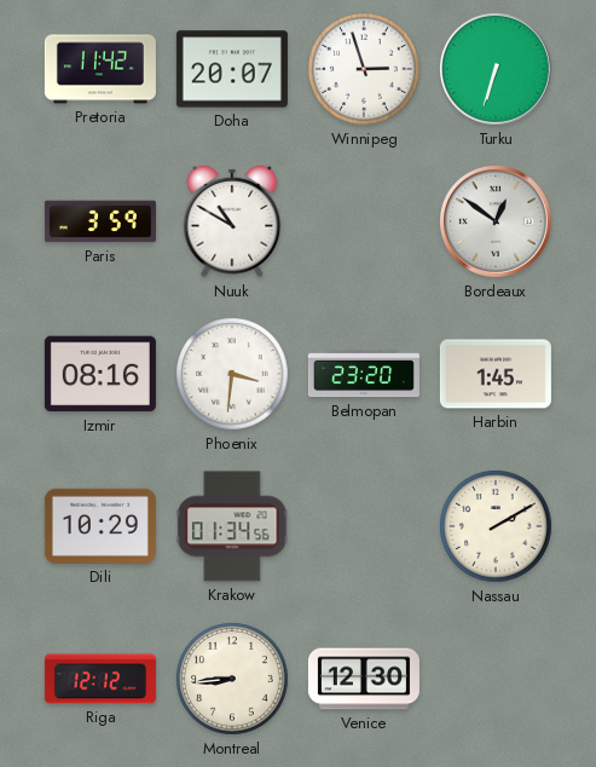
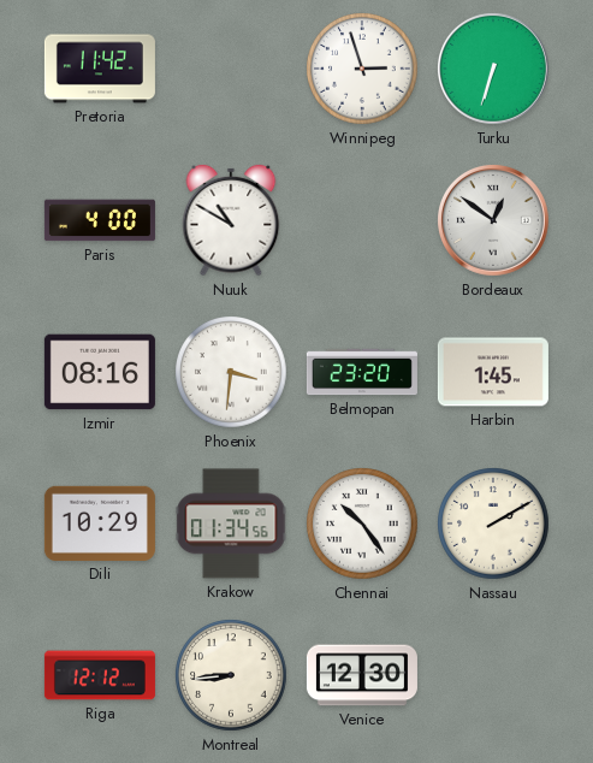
Doha: 20:07 -> none
Paris: 3:59 -> 4:00
Chennai: none -> 10:24
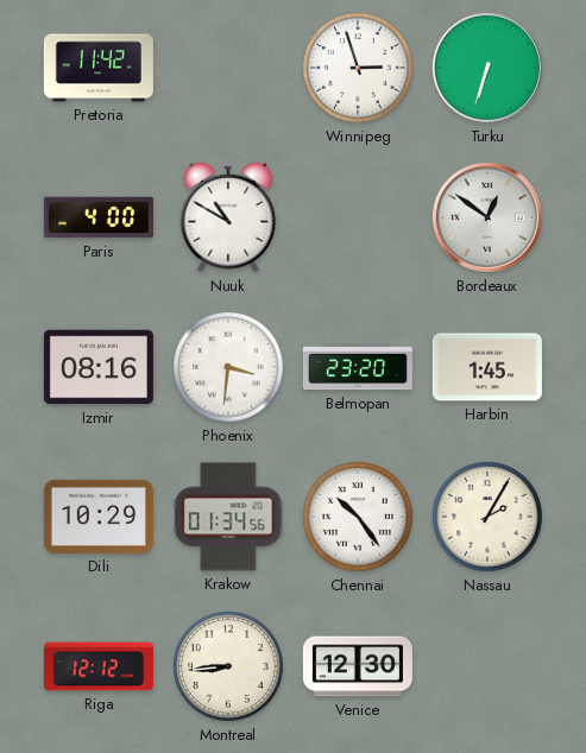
Nassau: 2:10 -> 2:05
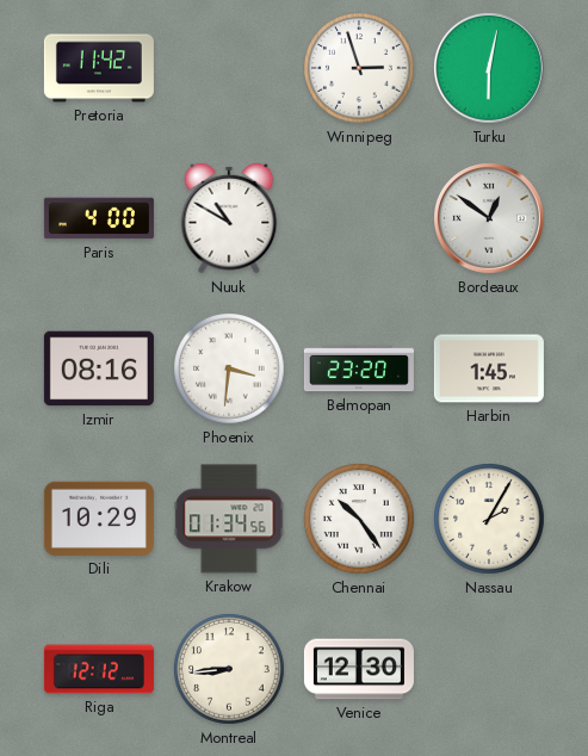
Turku: 6:33 -> 6:02
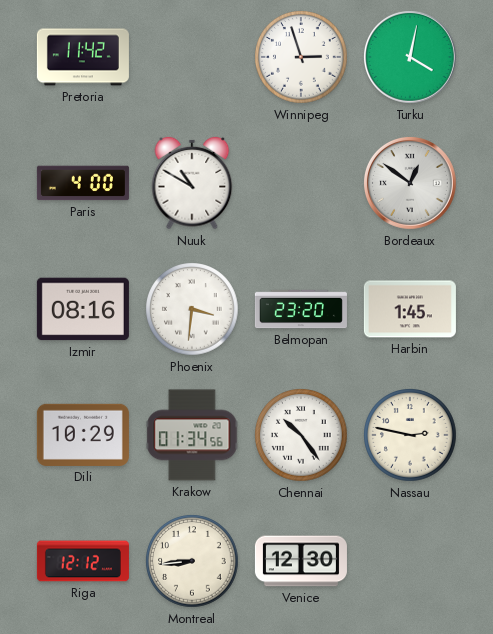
Turku: 6:02 -> 4:02
Nassau: 2:05 -> 2:47
